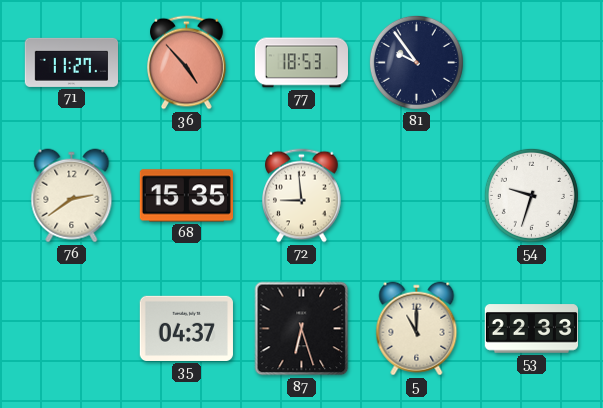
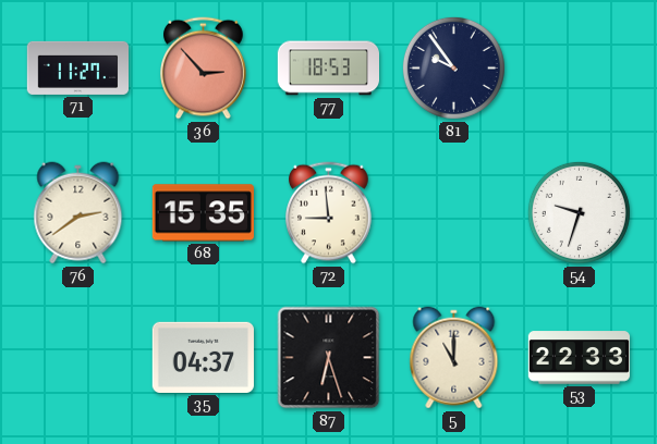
36: 4:53 -> 2:53
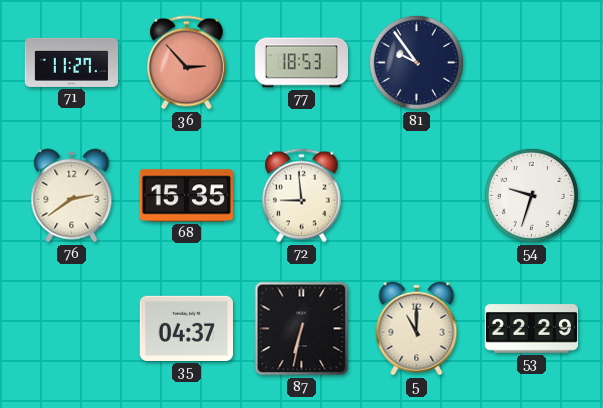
87: 6:27 -> 6:32
53: 22:33 -> 22:29
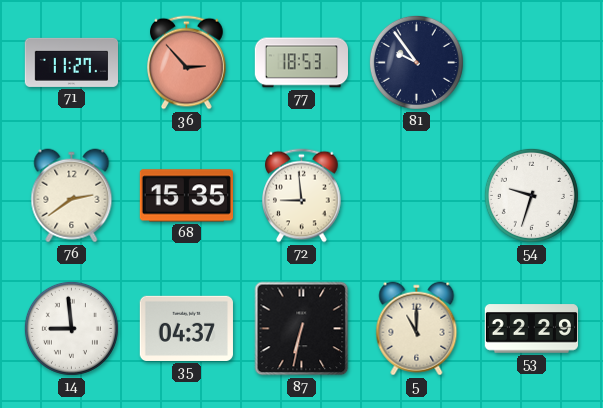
14: none -> 8:59
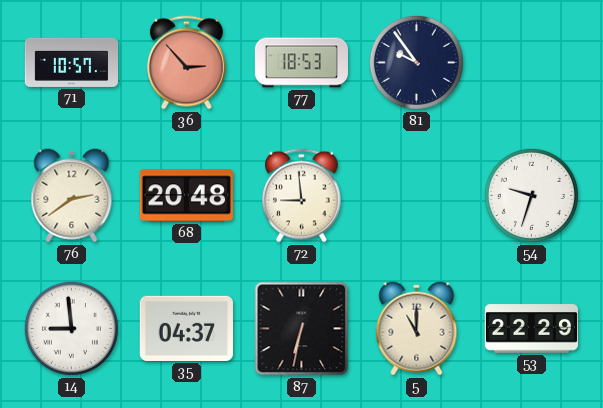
71: 11:27 -> 10:57
68: 15:35 -> 20:48
